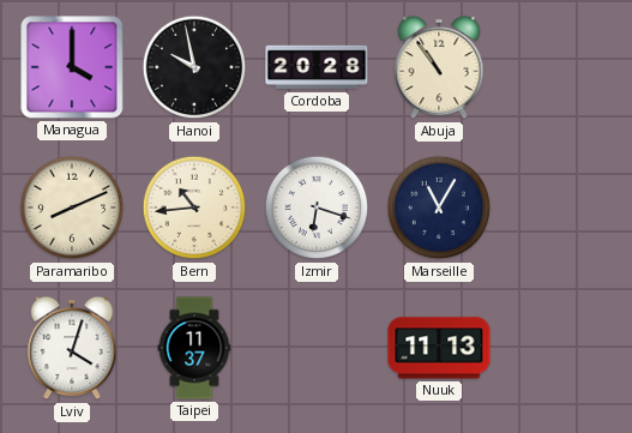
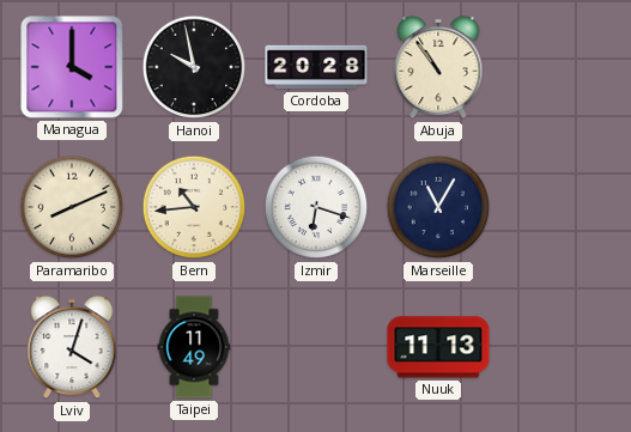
Taipei: 11:37 -> 11:49
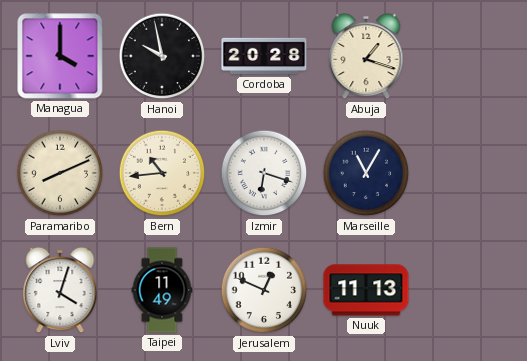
Abuja: 10:54 -> 1:18
Jerusalem: none -> 12:49
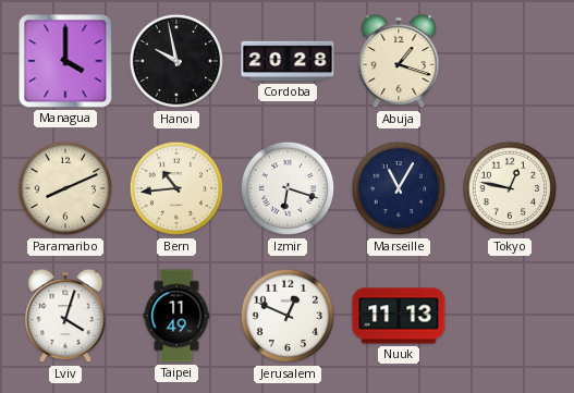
Tokyo: none -> 12:47
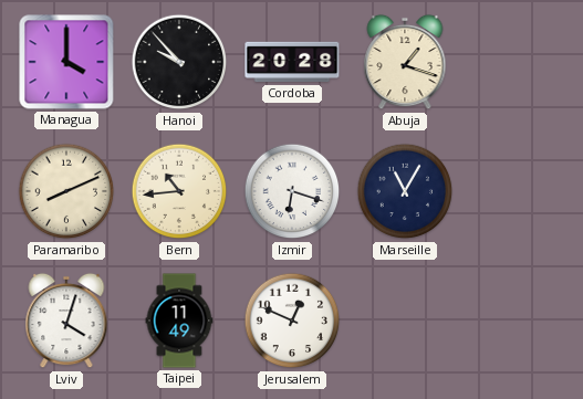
Hanoi: 9:58 -> 9:53
Tokyo: 12:47 -> none
Nuuk: 11:13 -> none
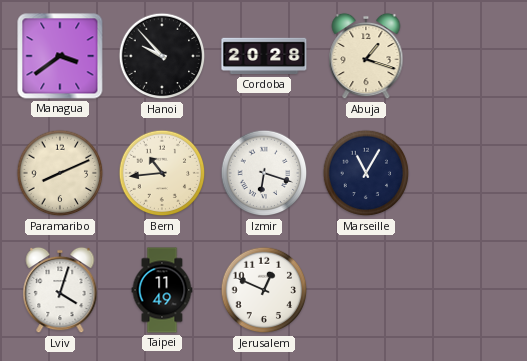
Managua: 4:00 -> 3:39
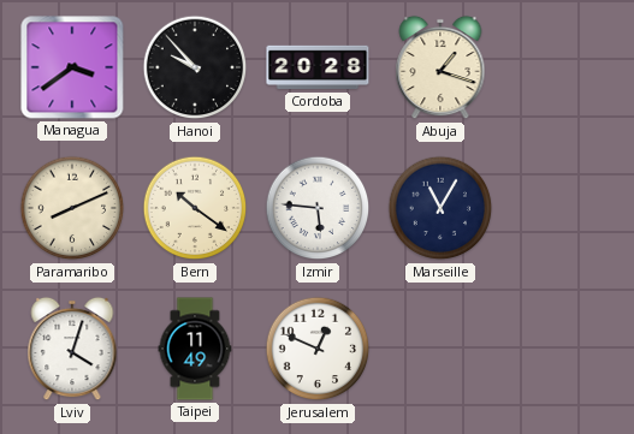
Bern: 10:44 -> 10:21
Izmir: 6:18 -> 5:46
